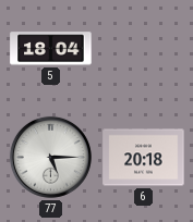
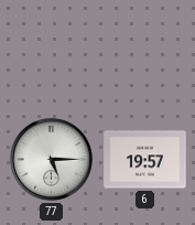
5: 18:04 -> none
6: 20:18 -> 19:57
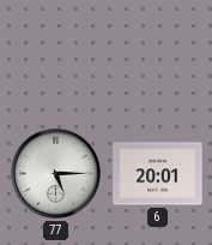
6: 19:57 -> 20:01
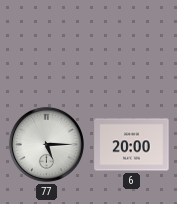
6: 20:01 -> 20:00
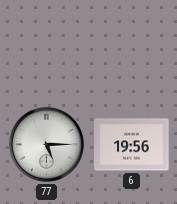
6: 20:00 -> 19:56
